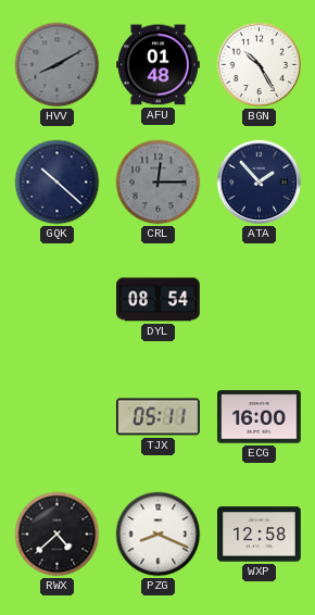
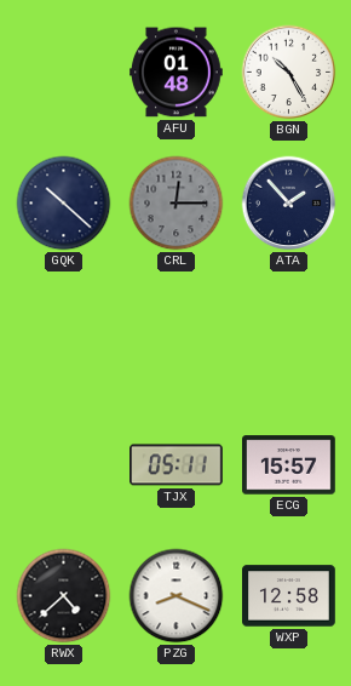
HVV: 8:10 -> none
DYL: 08:54 -> none
ECG: 16:00 -> 15:57
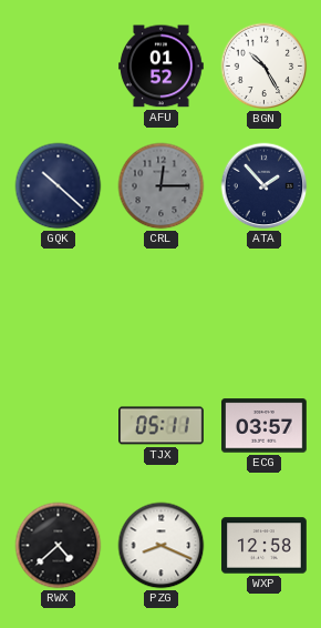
AFU: 01:48 -> 01:52
ECG: 15:57 -> 03:57
